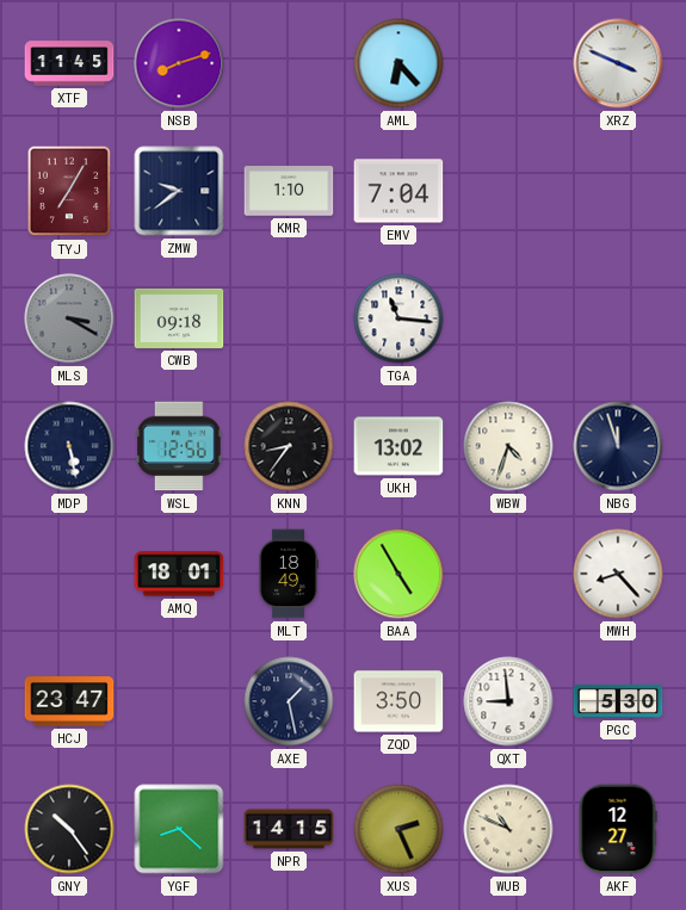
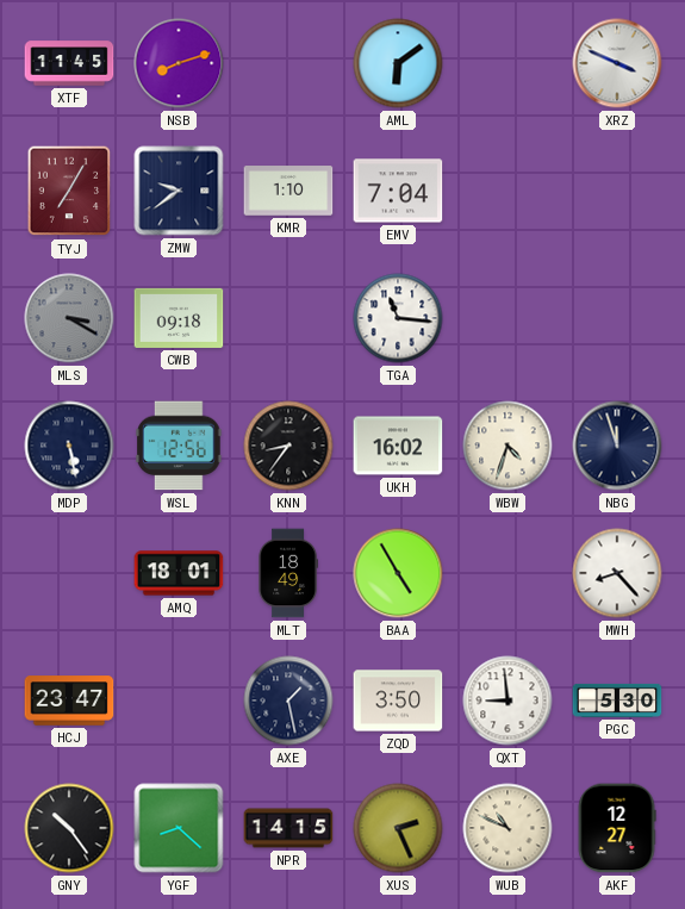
AML: 6:23 -> 6:09
UKH: 13:02 -> 16:02
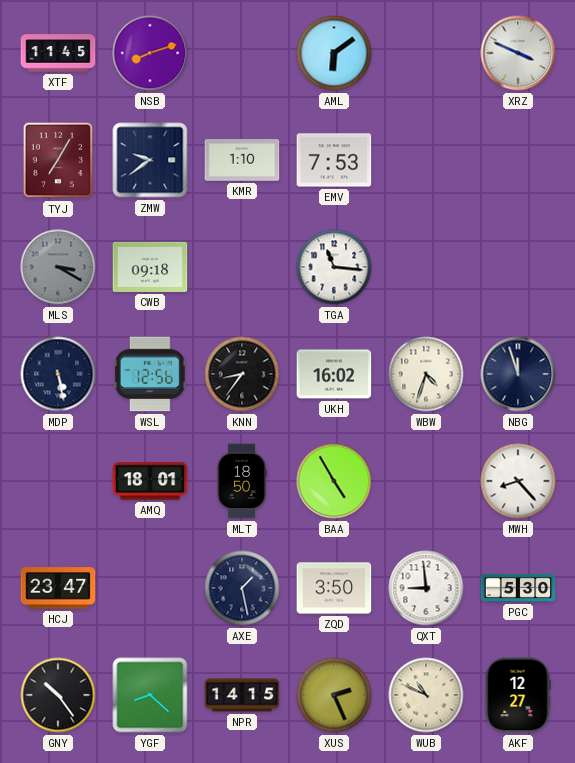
EMV: 7:04 -> 7:53
MLT: 18:49 -> 18:50
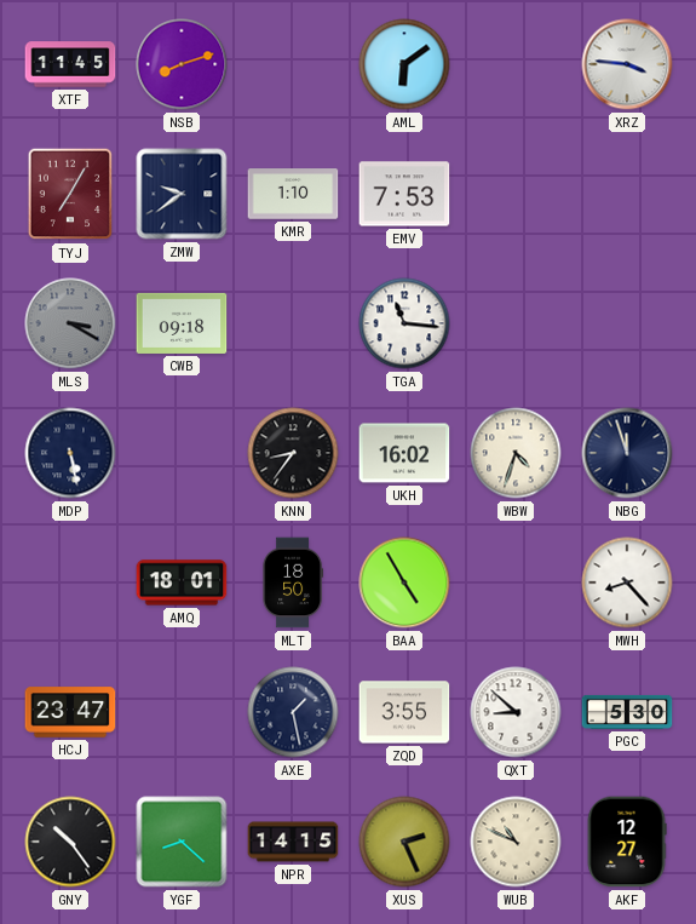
XRZ: 3:49 -> 3:46
WSL: 12:56 -> none
ZQD: 3:50 -> 3:55
QXT: 8:59 -> 8:52
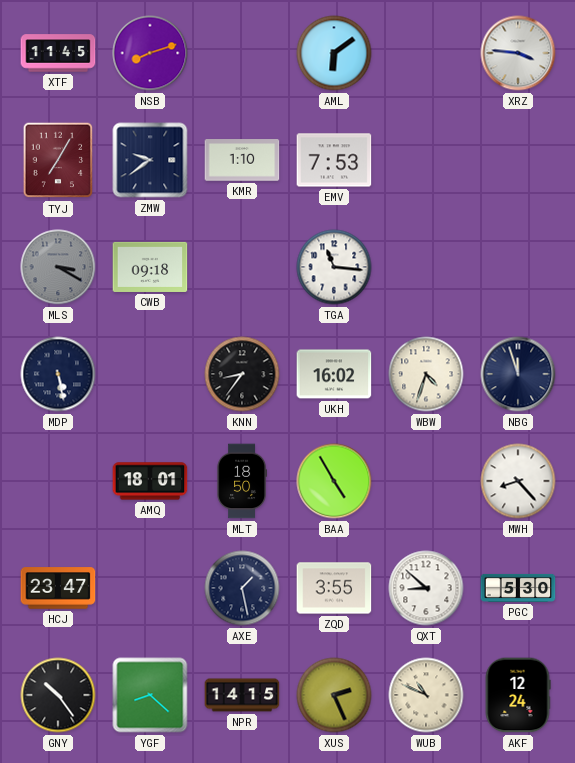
AKF: 12:27 -> 12:24
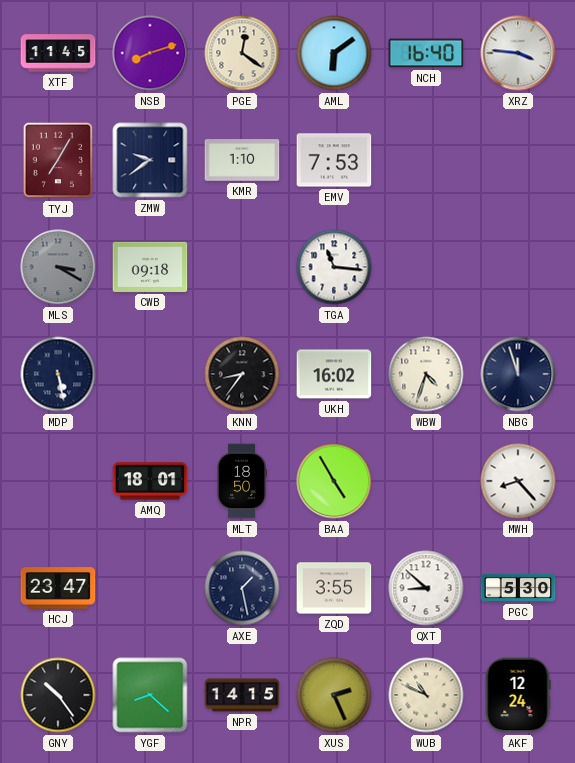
PGE: none -> 12:21
NCH: none -> 16:40
